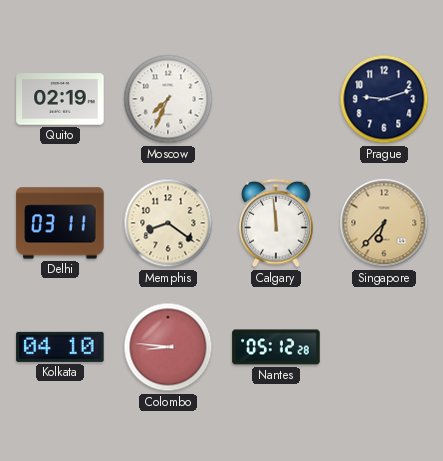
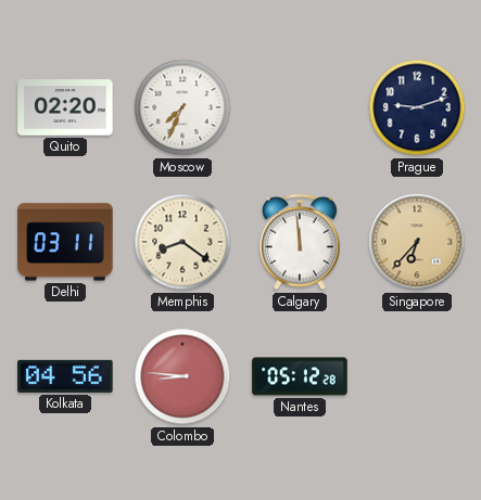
Quito: 02:19 -> 02:20
Kolkata: 04:10 -> 04:56
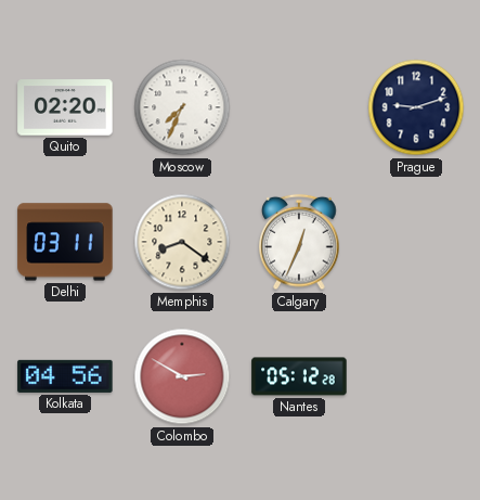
Calgary: 11:59 -> 12:34
Singapore: 6:37 -> none
Colombo: 8:46 -> 2:50
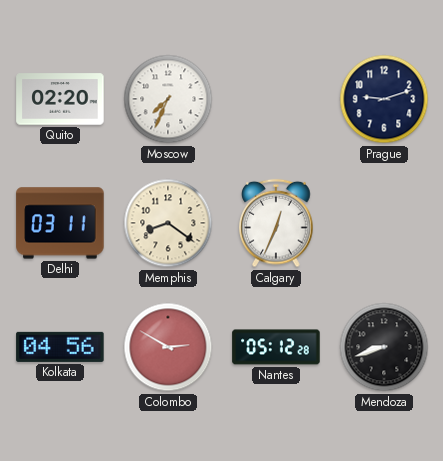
Mendoza: none -> 8:42
